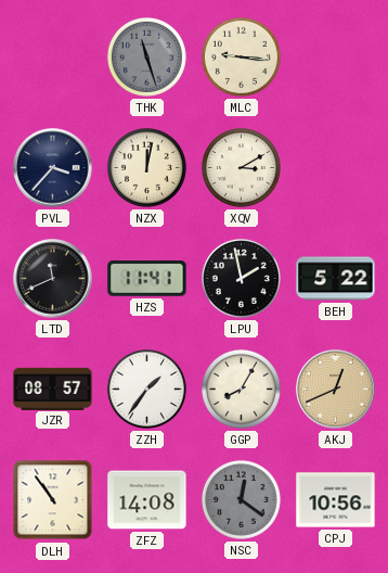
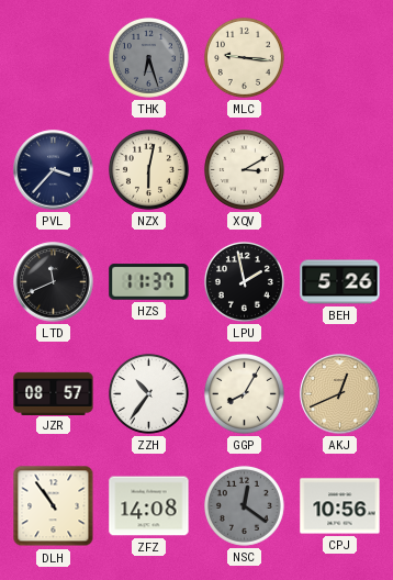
THK: 11:27 -> 6:27
NZX: 12:02 -> 6:02
HZS: 11:41 -> 11:37
BEH: 5:22 -> 5:26
ZZH: 1:36 -> 10:36
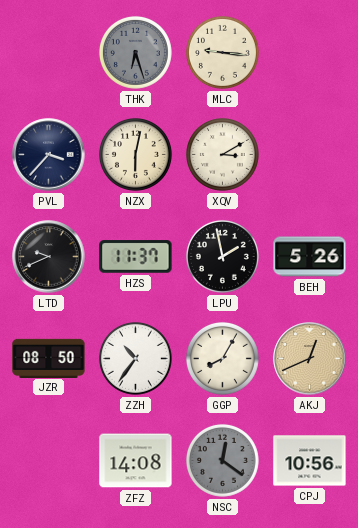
LTD: 11:41 -> 9:41
JZR: 08:57 -> 08:50
DLH: 10:54 -> none
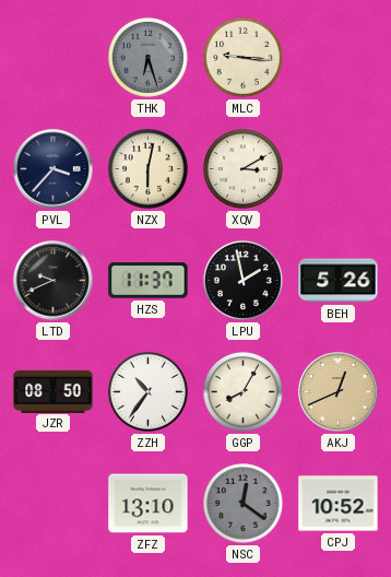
ZFZ: 14:08 -> 13:10
CPJ: 10:56 -> 10:52
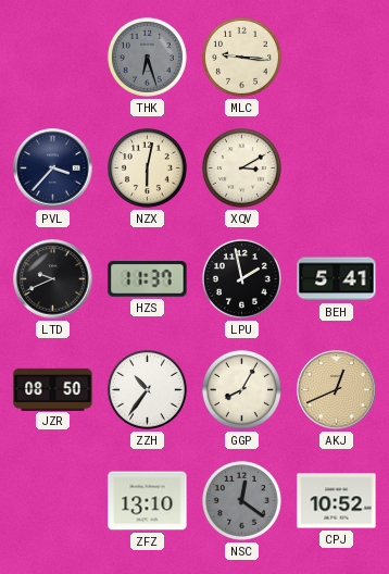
BEH: 5:26 -> 5:41
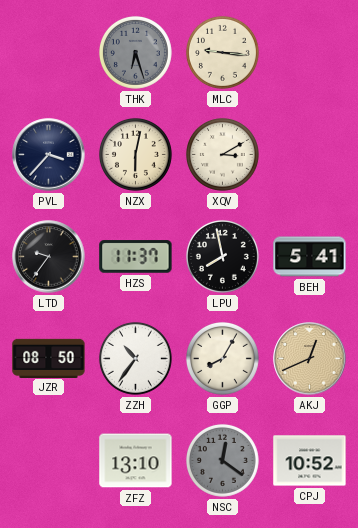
LTD: 9:41 -> 9:36
LPU: 1:58 -> 7:58
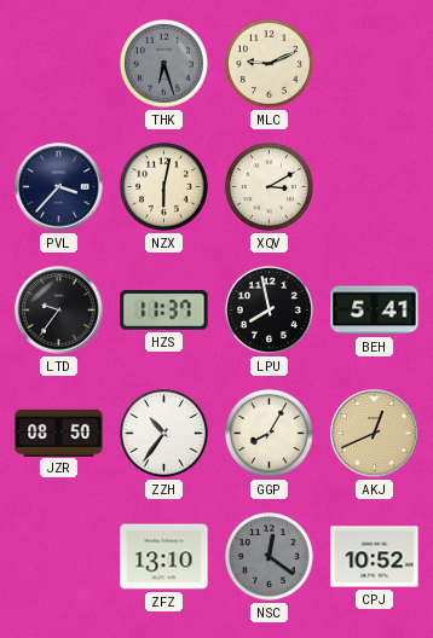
MLC: 9:16 -> 9:11
